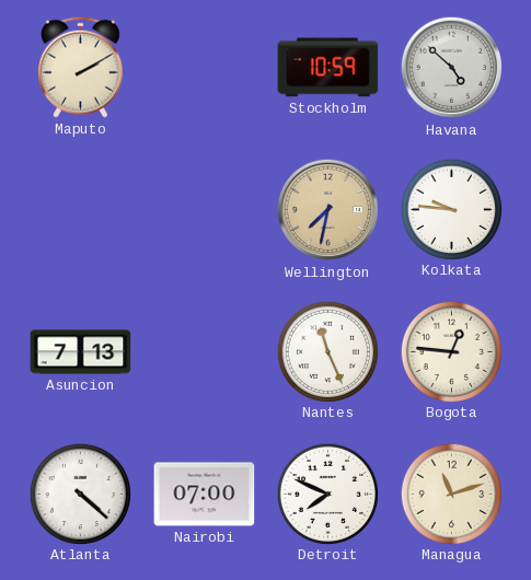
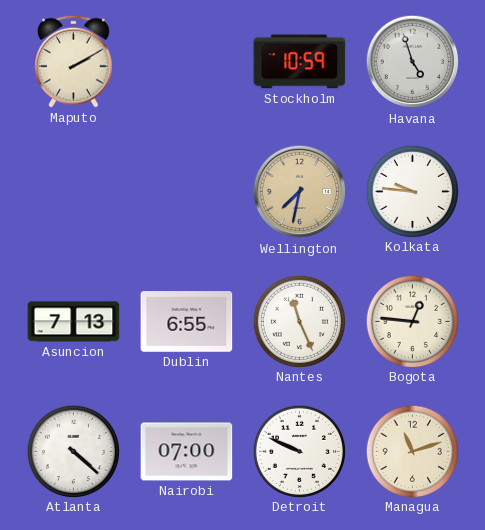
Havana: 4:52 -> 4:57
Dublin: none -> 6:55
Detroit: 7:49 -> 9:49
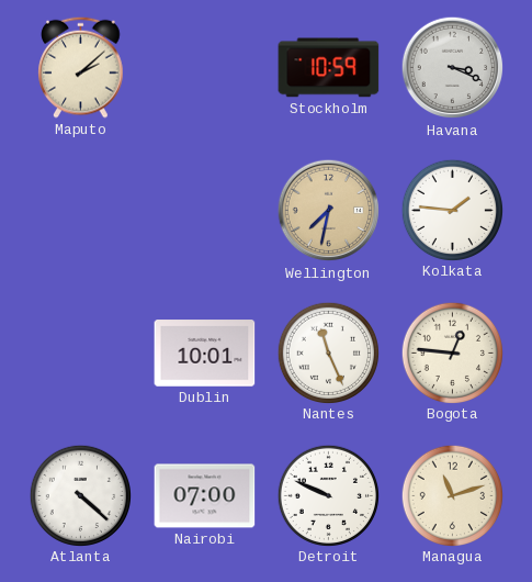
Maputo: 2:10 -> 2:08
Havana: 4:57 -> 3:19
Kolkata: 9:46 -> 1:46
Asuncion: 7:13 -> none
Dublin: 6:55 -> 10:01
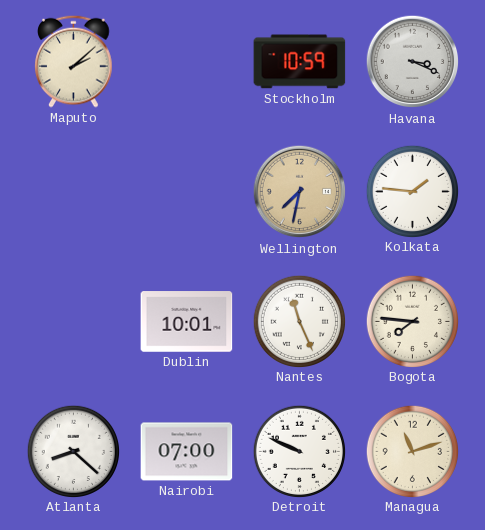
Bogota: 12:46 -> 7:46
Atlanta: 4:22 -> 8:22
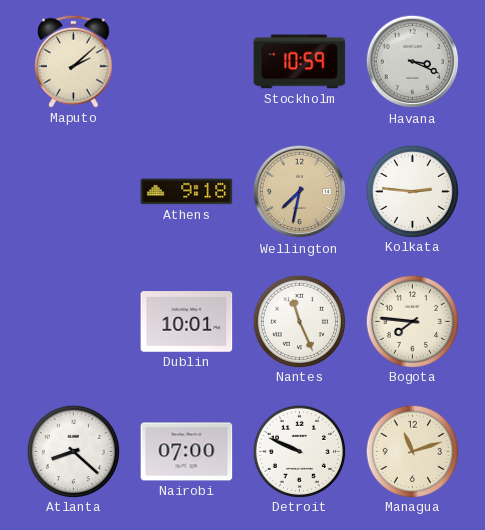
Athens: none -> 9:18
Kolkata: 1:46 -> 2:46
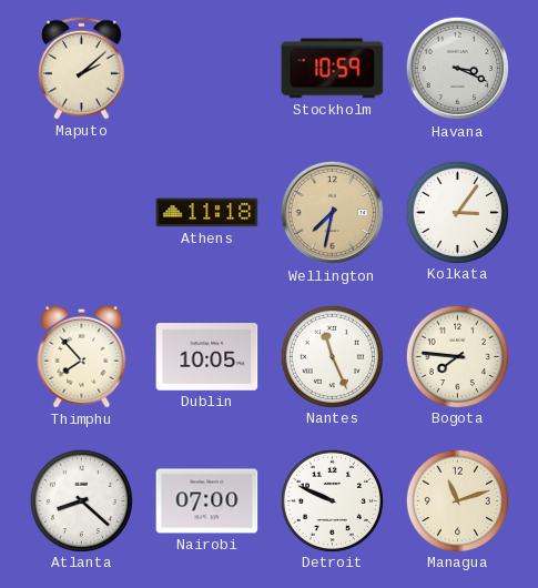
Athens: 9:18 -> 11:18
Kolkata: 2:46 -> 3:06
Thimphu: none -> 7:53
Dublin: 10:01 -> 10:05
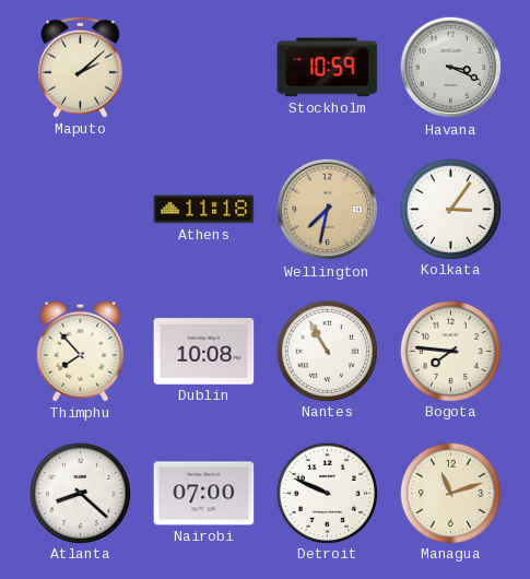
Dublin: 10:05 -> 10:08
Nantes: 11:26 -> 10:55
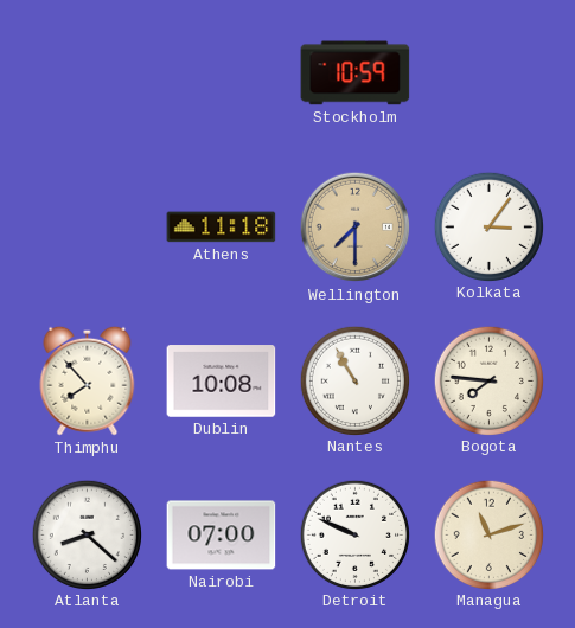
Maputo: 2:08 -> none
Havana: 3:19 -> none
Wellington: 7:32 -> 7:30
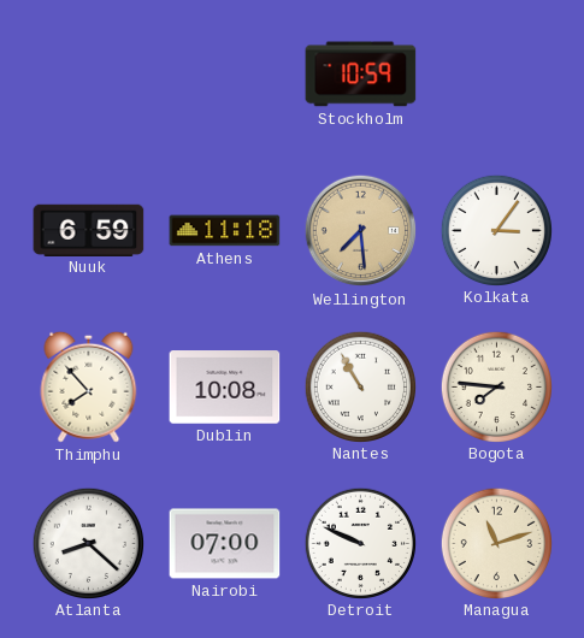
Nuuk: none -> 6:59
Wellington: 7:30 -> 7:29
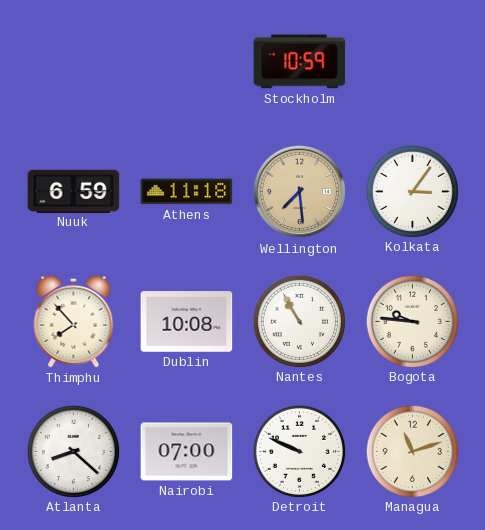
Bogota: 7:46 -> 9:46
